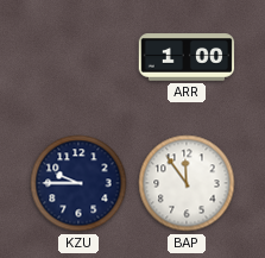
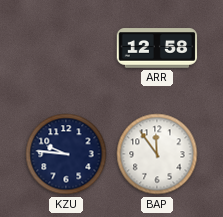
ARR: 1:00 -> 12:58
KZU: 9:45 -> 9:46
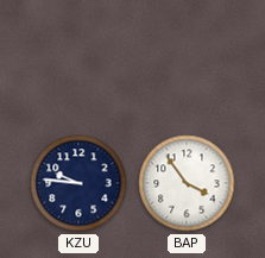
ARR: 12:58 -> none
BAP: 11:54 -> 3:54
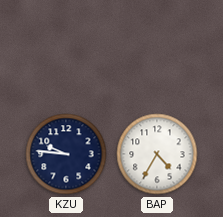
BAP: 3:54 -> 4:35
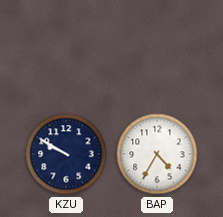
KZU: 9:46 -> 9:50
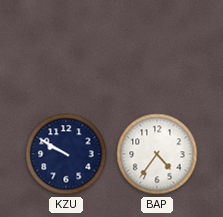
BAP: 4:35 -> 4:36
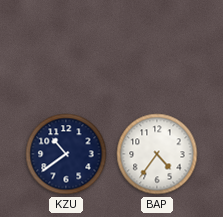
KZU: 9:50 -> 10:39
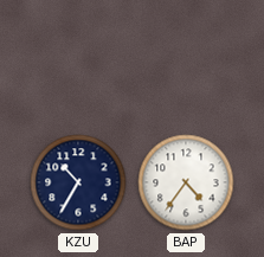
KZU: 10:39 -> 10:35
